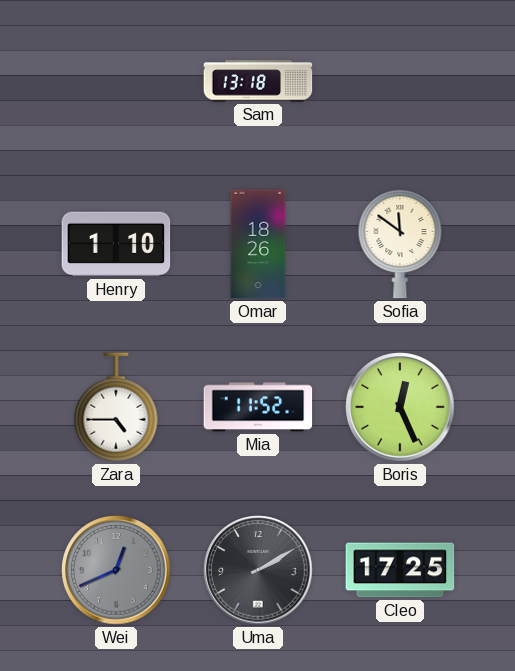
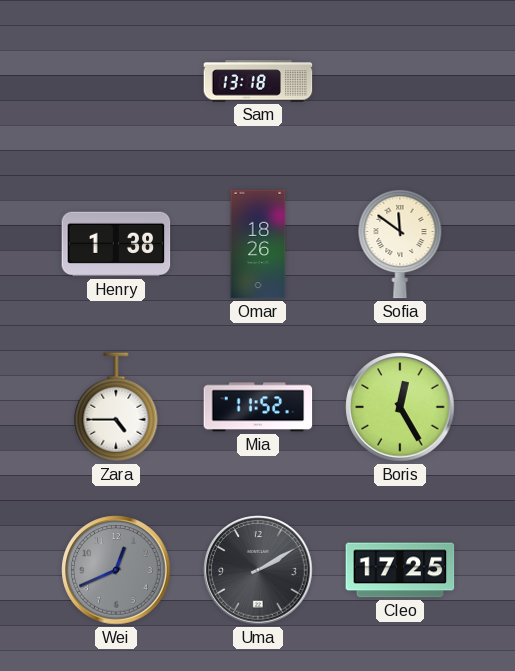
Henry: 1:10 -> 1:38
Boris: 12:26 -> 12:25
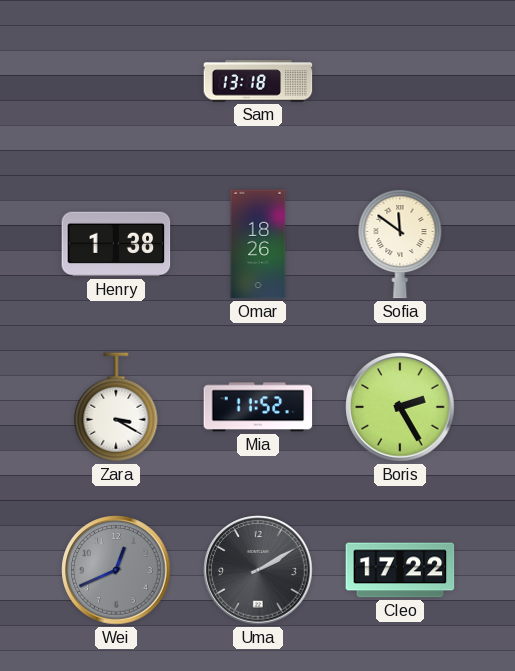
Zara: 4:45 -> 3:20
Boris: 12:25 -> 2:25
Cleo: 17:25 -> 17:22
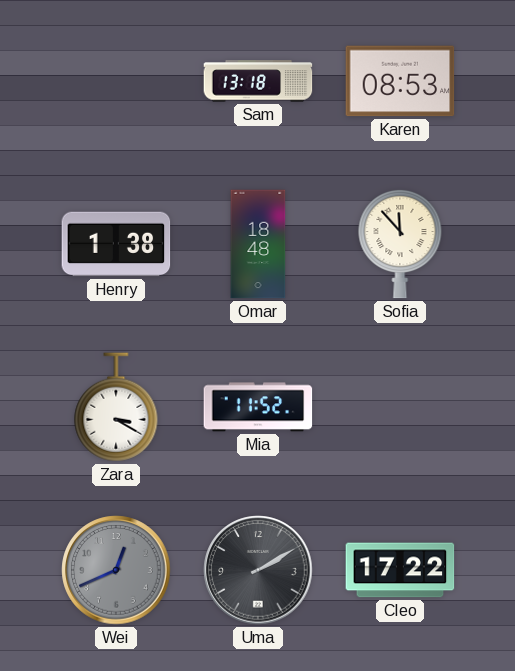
Karen: none -> 08:53
Omar: 18:26 -> 18:48
Sofia: 11:51 -> 11:53
Boris: 2:25 -> none
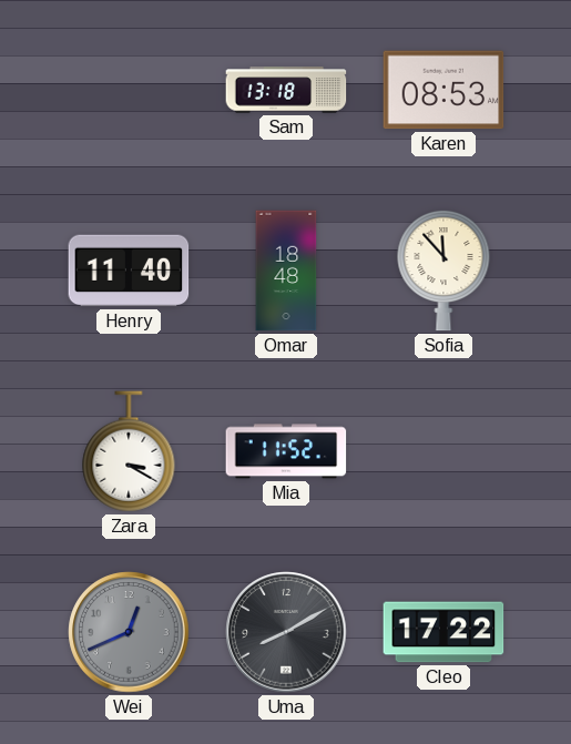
Henry: 1:38 -> 11:40
Uma: 2:10 -> 8:10
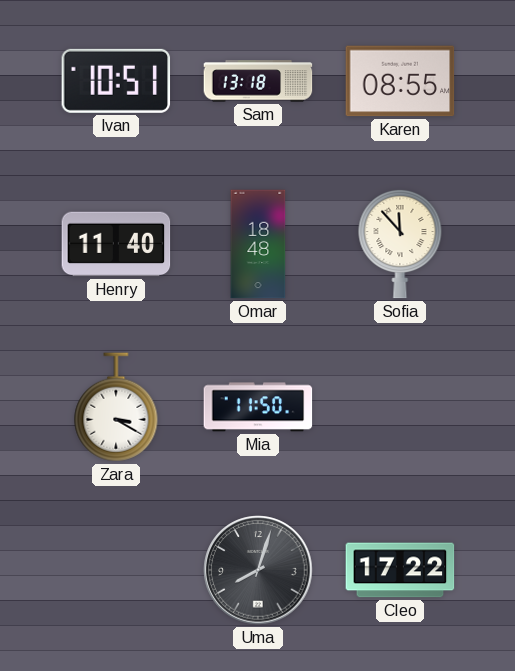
Ivan: none -> 10:51
Karen: 08:53 -> 08:55
Mia: 11:52 -> 11:50
Wei: 12:41 -> none
Uma: 8:10 -> 8:03
